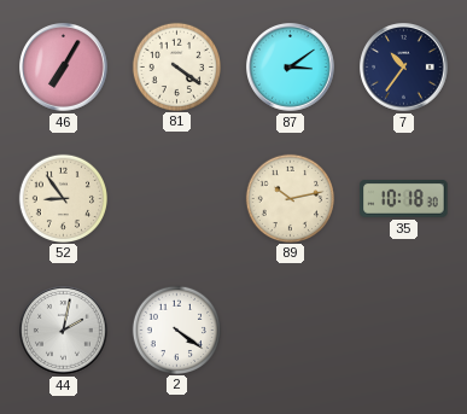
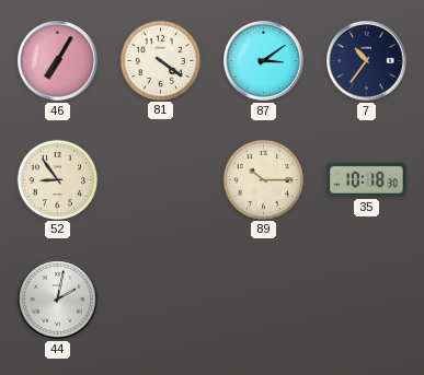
89: 10:13 -> 10:15
2: 4:21 -> none
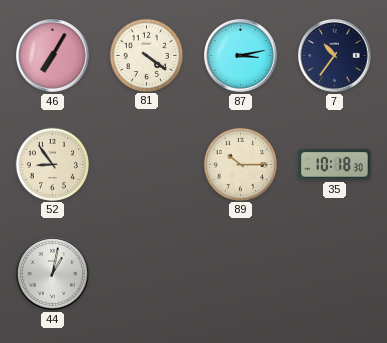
87: 3:09 -> 3:13
44: 2:02 -> 1:02
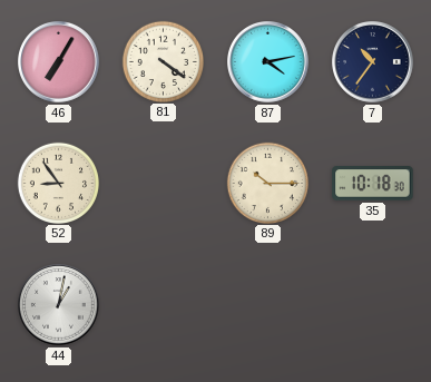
87: 3:13 -> 4:13
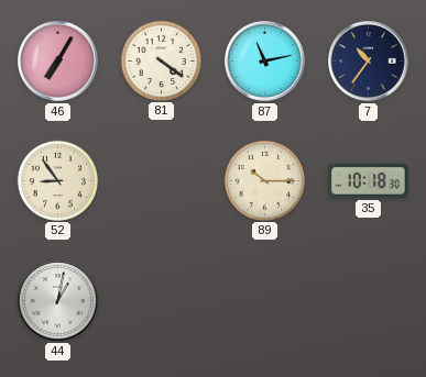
87: 4:13 -> 11:13
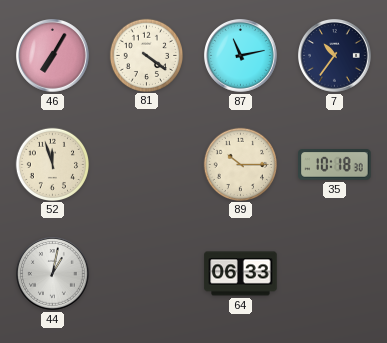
52: 8:54 -> 11:57
64: none -> 06:33
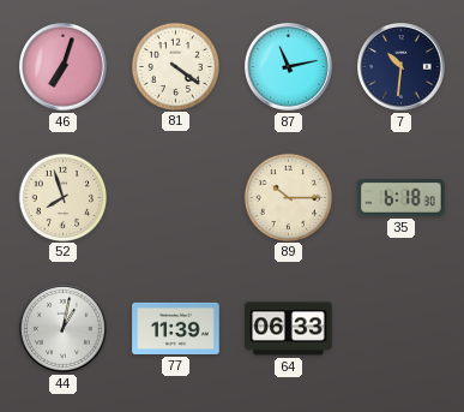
46: 7:05 -> 7:03
7: 10:36 -> 10:31
52: 11:57 -> 7:57
35: 10:18 -> 6:18
77: none -> 11:39
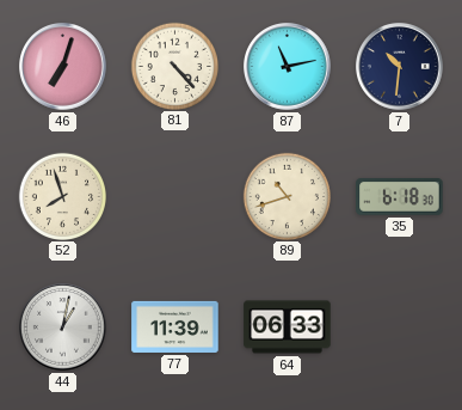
81: 4:21 -> 4:23
89: 10:15 -> 10:42
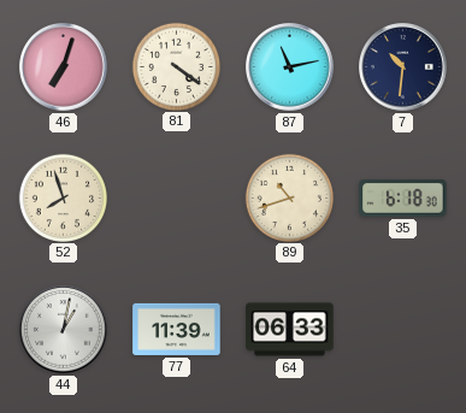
81: 4:23 -> 4:21
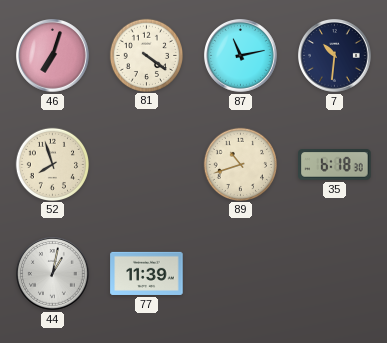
64: 06:33 -> none
